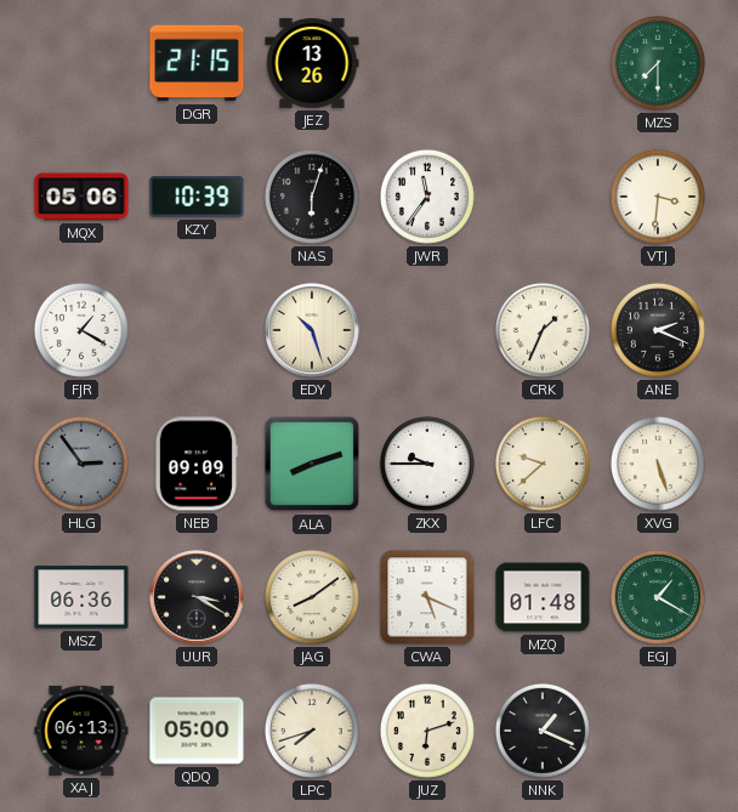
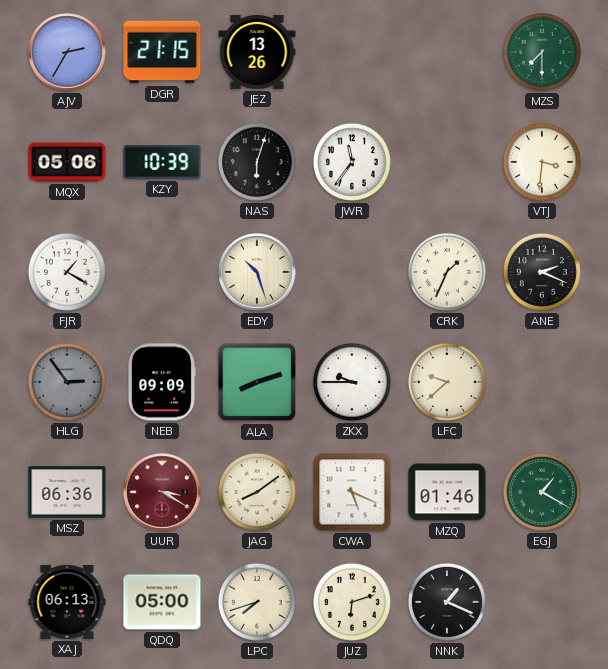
AJV: none -> 2:35
XVG: 5:27 -> none
UUR dial: black -> burgundy
MZQ: 01:48 -> 01:46
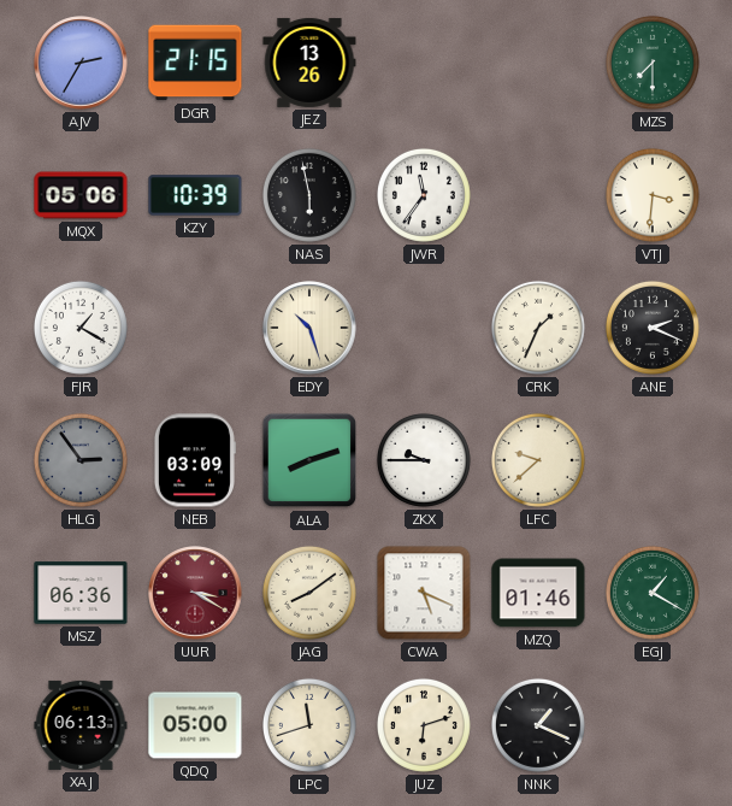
NAS: 6:03 -> 5:58
NEB: 09:09 -> 03:09
LPC: 7:42 -> 11:42
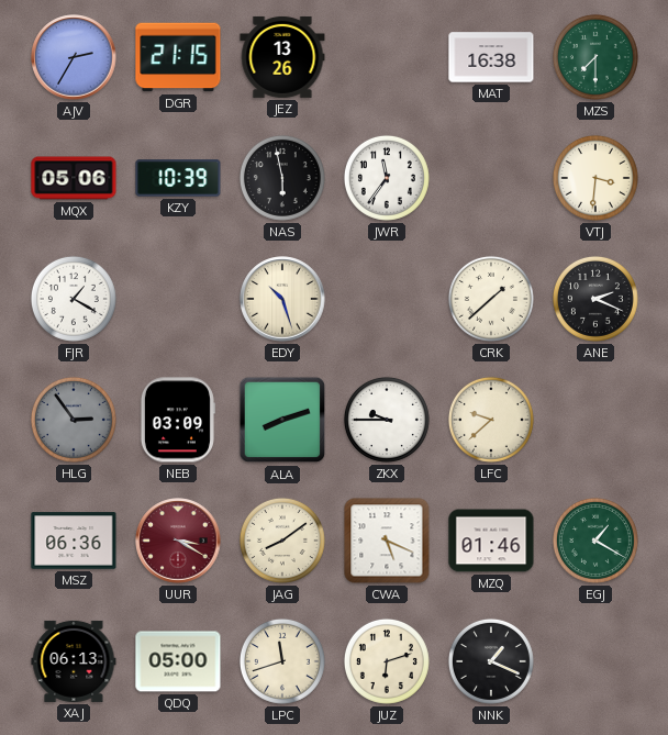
MAT: none -> 16:38
CRK: 1:34 -> 1:38
